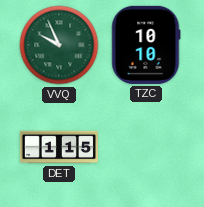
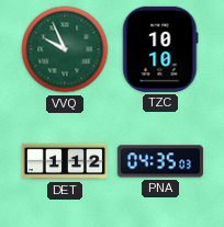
DET: 1:15 -> 1:12
PNA: none -> 04:35
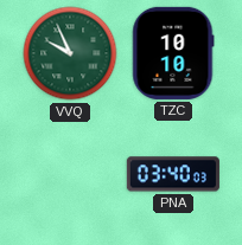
DET: 1:12 -> none
PNA: 04:35 -> 03:40
